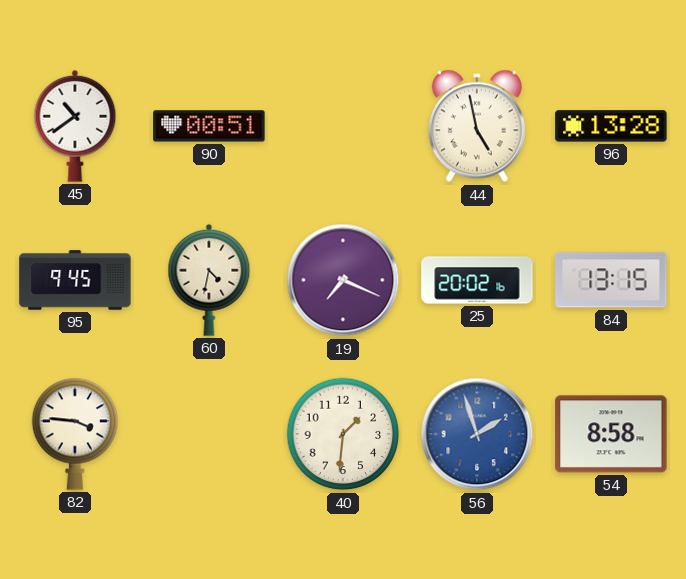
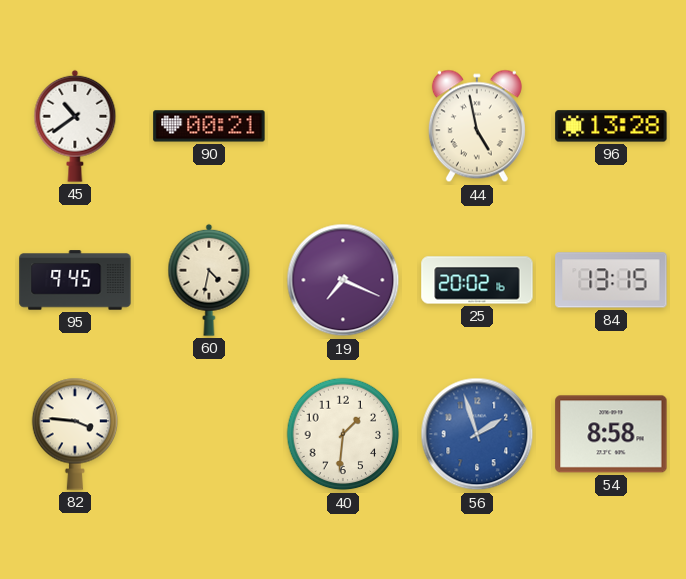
90: 00:51 -> 00:21
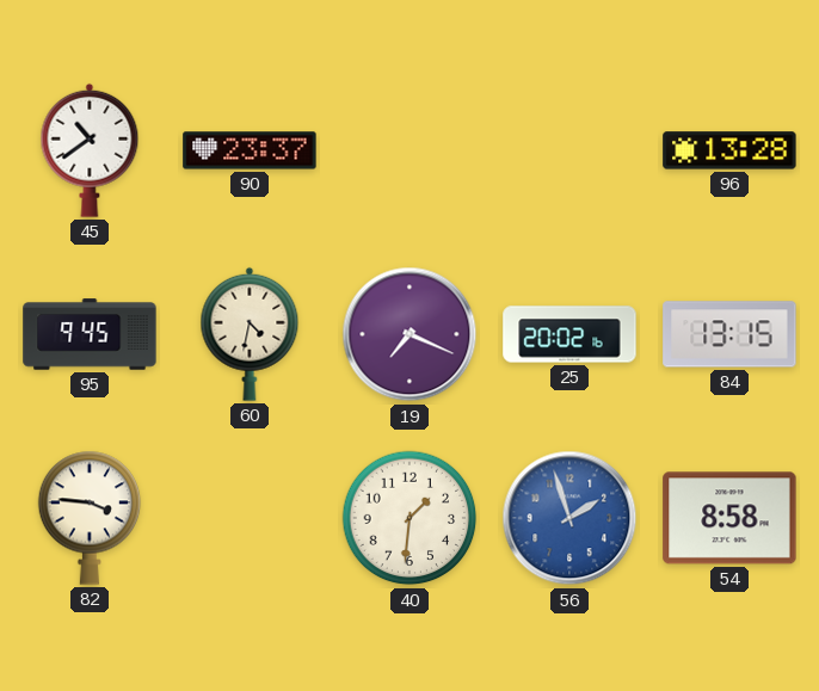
90: 00:21 -> 23:37
44: 4:58 -> none
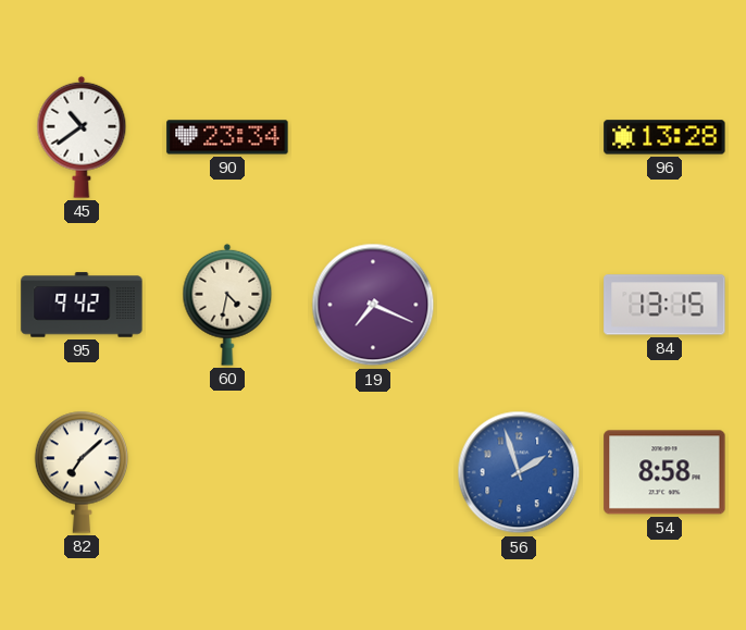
90: 23:37 -> 23:34
95: 9:45 -> 9:42
25: 20:02 -> none
82: 3:46 -> 7:08
40: 1:31 -> none
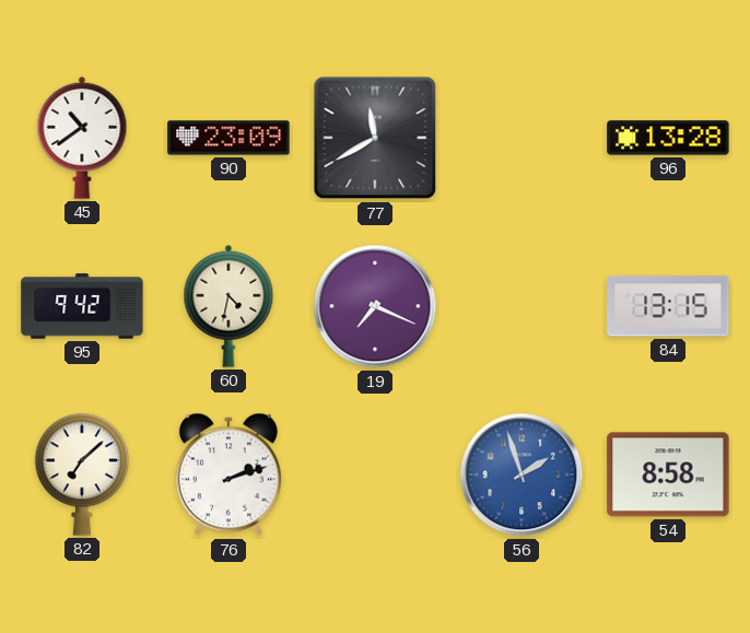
90: 23:34 -> 23:09
77: none -> 11:40
76: none -> 2:12
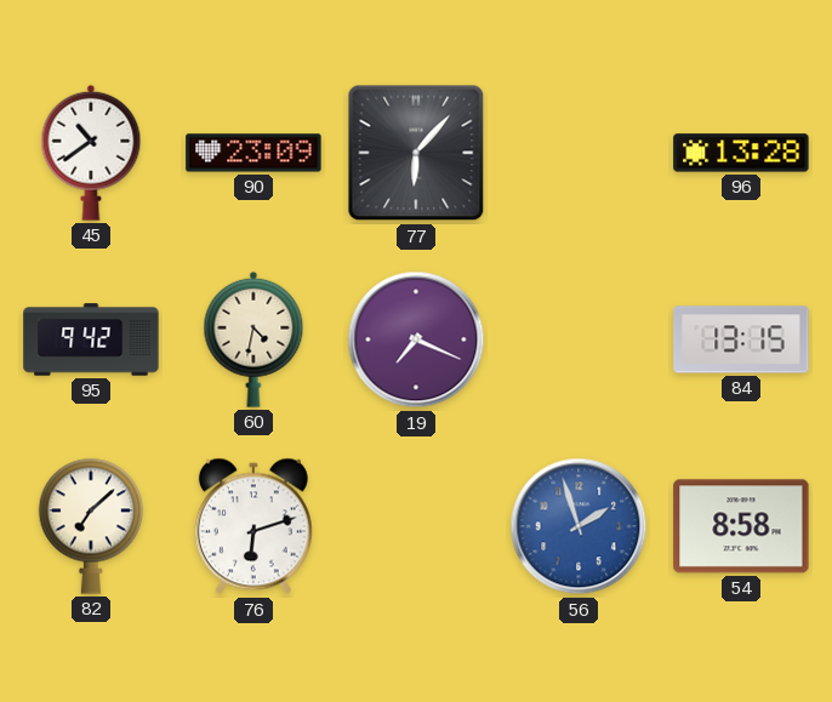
77: 11:40 -> 6:07
76: 2:12 -> 6:12
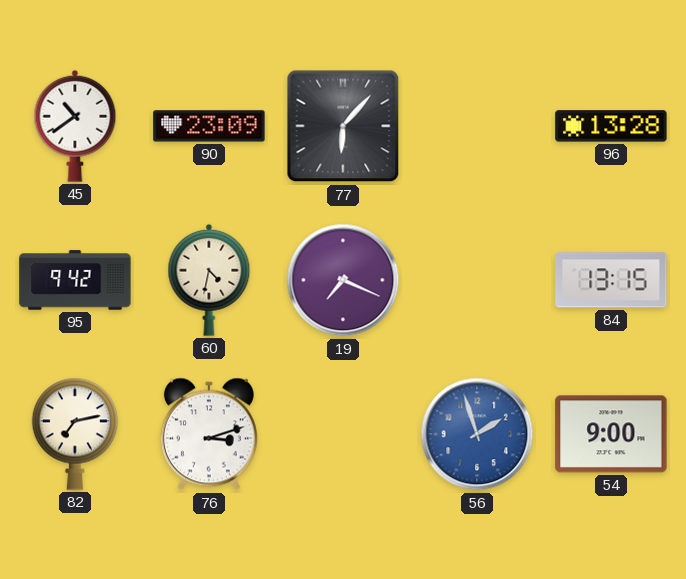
82: 7:08 -> 7:13
76: 6:12 -> 3:12
54: 8:58 -> 9:00
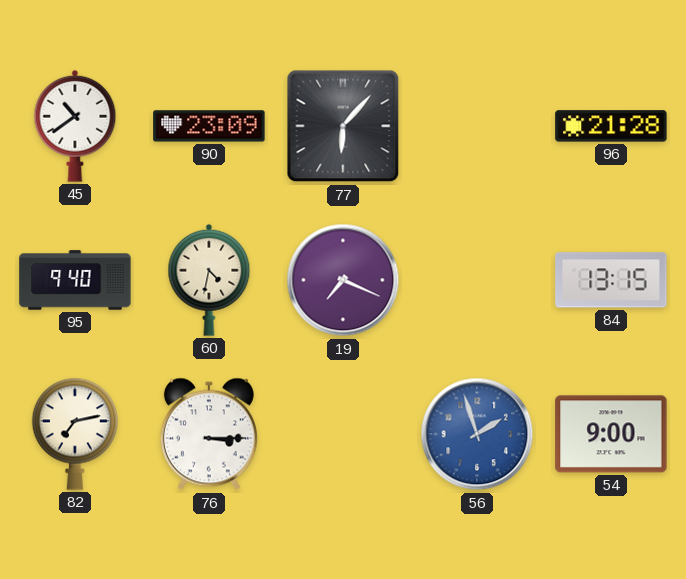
96: 13:28 -> 21:28
95: 9:42 -> 9:40
76: 3:12 -> 3:15
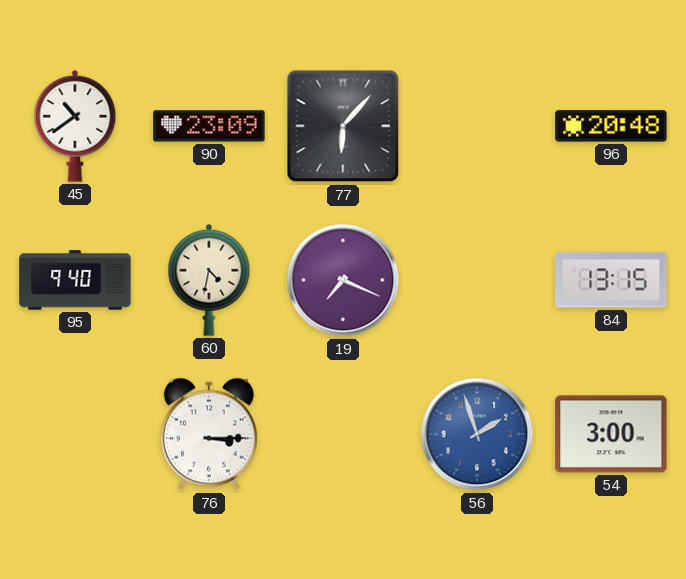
96: 21:28 -> 20:48
82: 7:13 -> none
54: 9:00 -> 3:00
